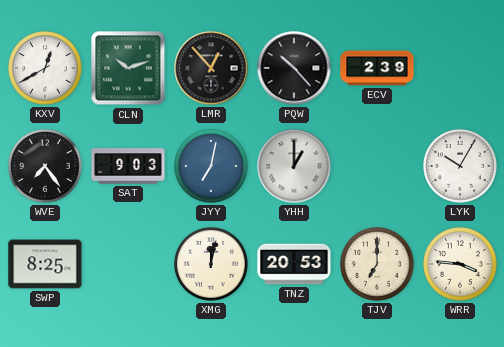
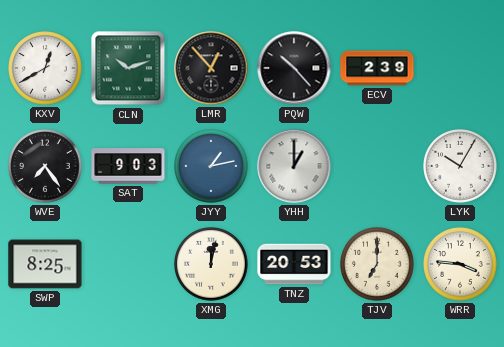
JYY: 7:02 -> 1:13
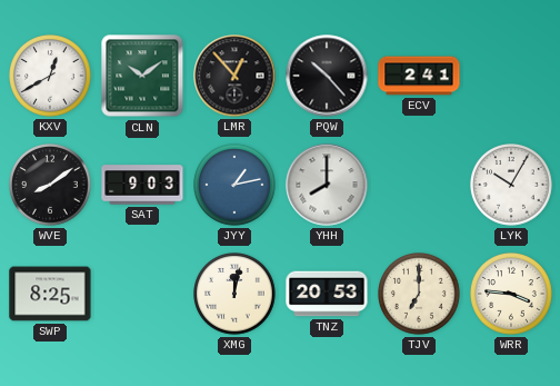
CLN: 10:12 -> 10:09
ECV: 2:39 -> 2:41
WVE: 7:24 -> 8:09
YHH: 1:00 -> 8:00
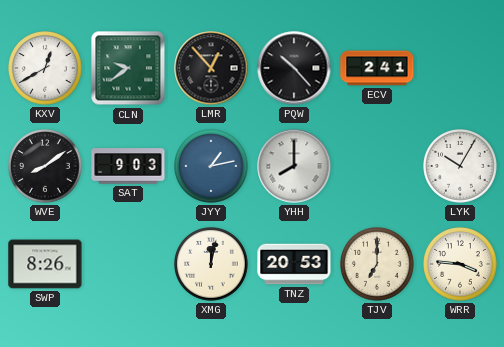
CLN: 10:09 -> 9:39
SWP: 8:25 -> 8:26
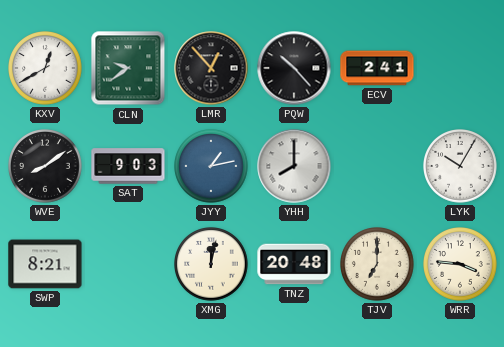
SWP: 8:26 -> 8:21
TNZ: 20:53 -> 20:48
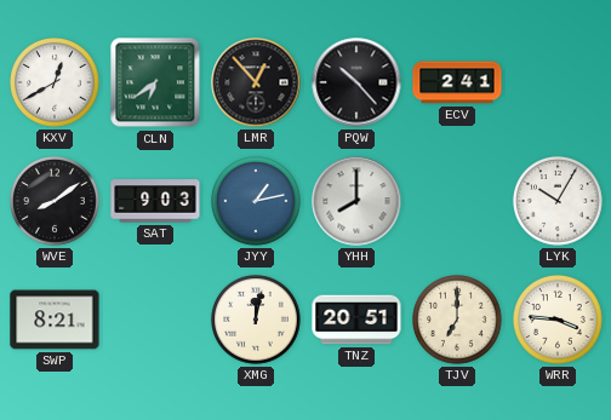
CLN: 9:39 -> 6:39
TNZ: 20:48 -> 20:51
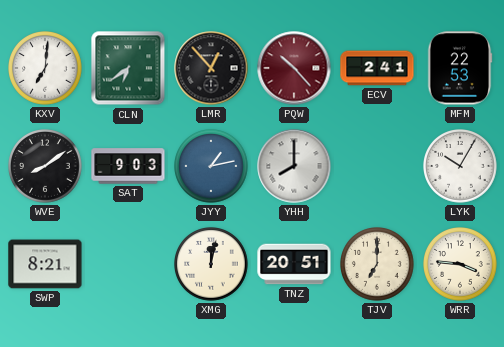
KXV: 12:40 -> 7:01
PQW dial: black -> burgundy
MFM: none -> 22:53
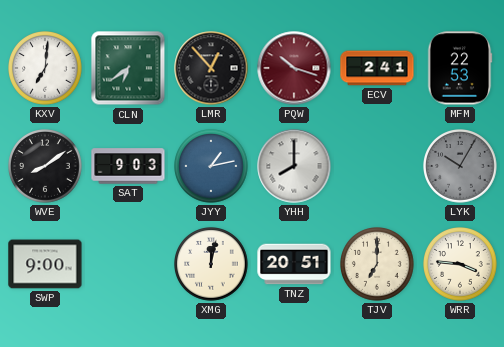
PQW: 10:23 -> 10:18
LYK dial: white -> grey
SWP: 8:21 -> 9:00
